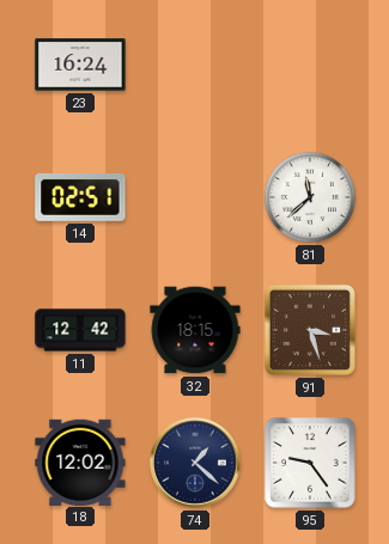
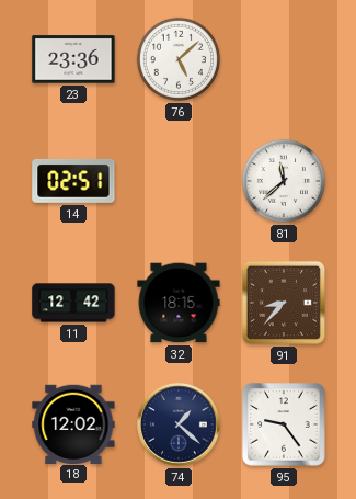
23: 16:24 -> 23:36
76: none -> 5:08
91: 3:27 -> 8:37
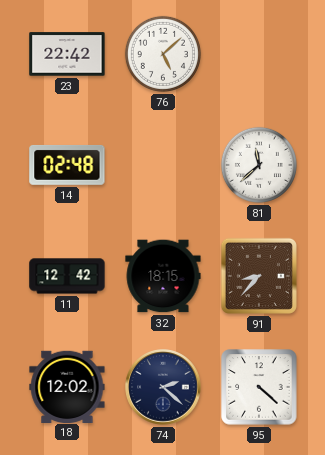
23: 23:36 -> 22:42
14: 02:51 -> 02:48
74: 1:22 -> 2:22
95: 9:24 -> 4:22
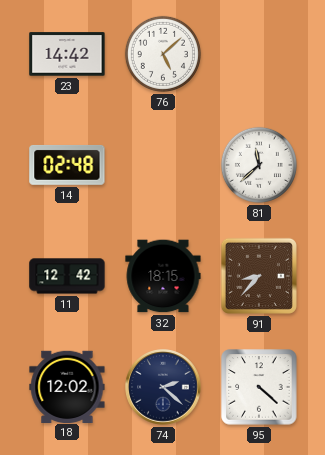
23: 22:42 -> 14:42
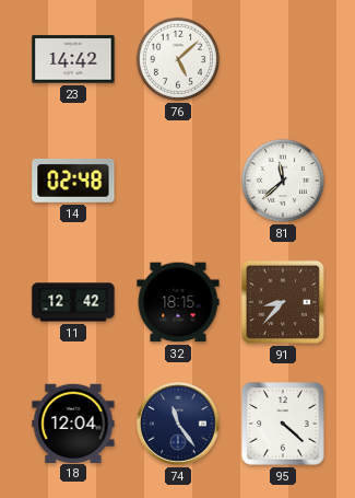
18: 12:02 -> 12:04
74: 2:22 -> 11:24
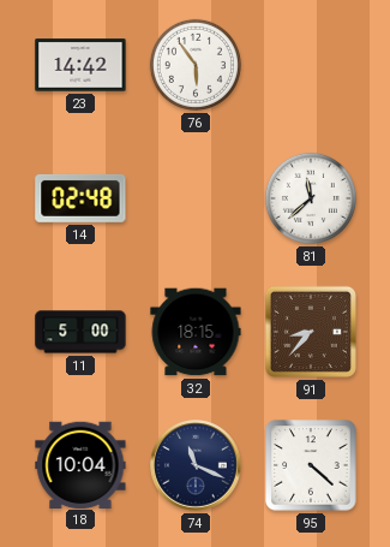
76: 5:08 -> 5:54
11: 12:42 -> 5:00
18: 12:04 -> 10:04
74: 11:24 -> 11:19
